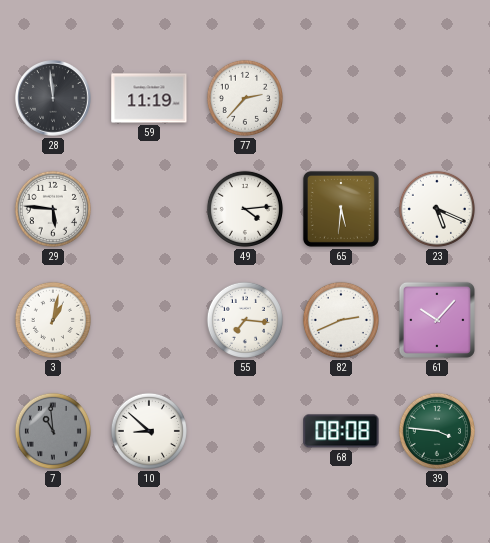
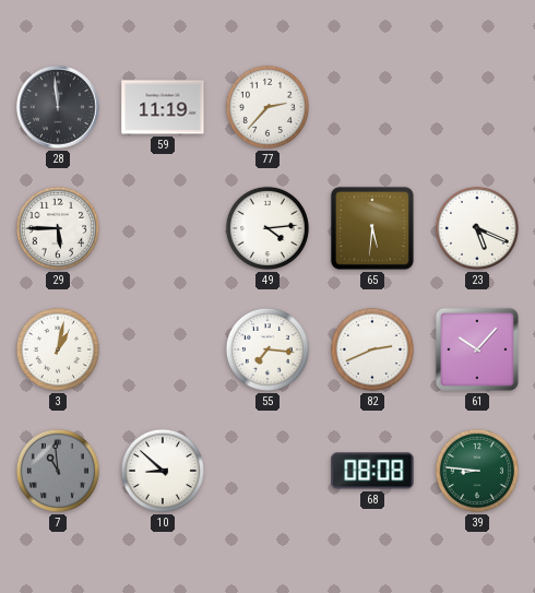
29: 5:46 -> 5:45
39: 3:46 -> 8:46
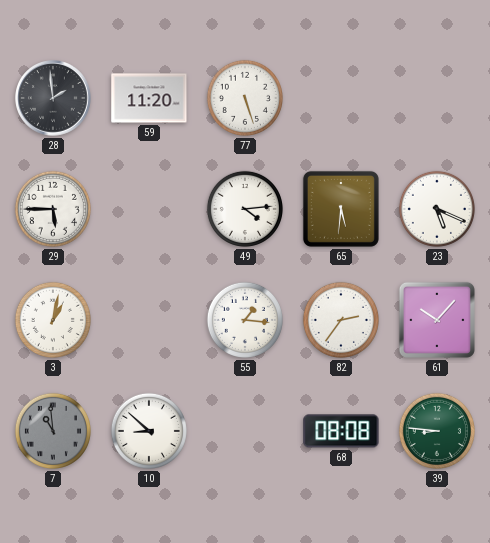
28: 11:59 -> 1:59
59: 11:19 -> 11:20
77: 2:37 -> 5:27
55: 7:16 -> 1:16
82: 2:41 -> 2:36
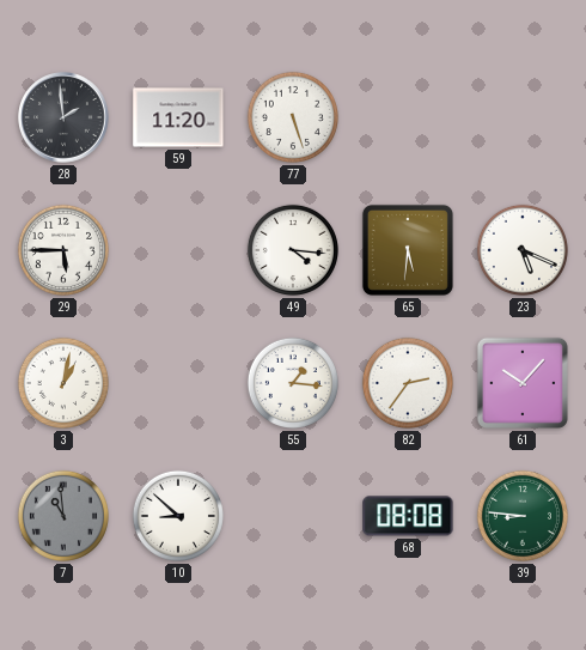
49: 4:14 -> 4:16
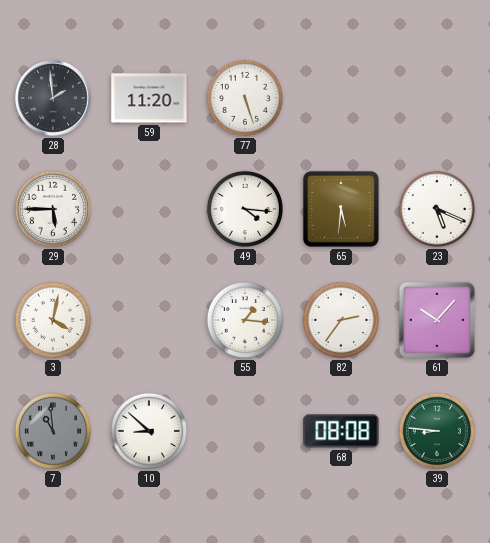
3: 1:02 -> 4:02
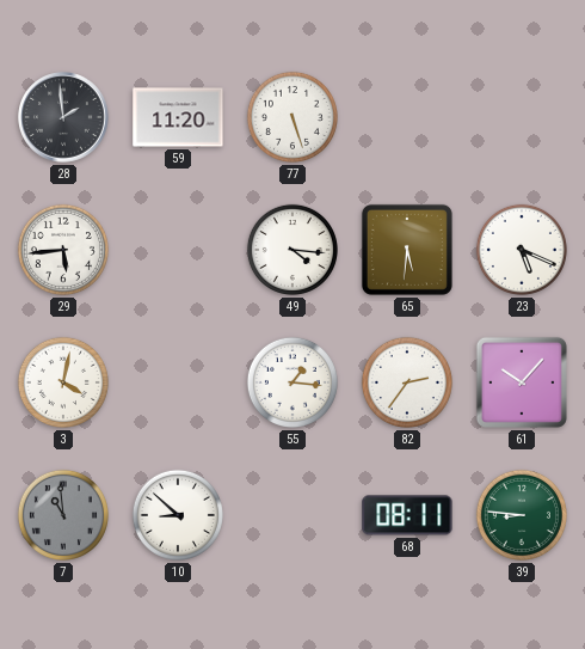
29: 5:45 -> 5:44
68: 08:08 -> 08:11
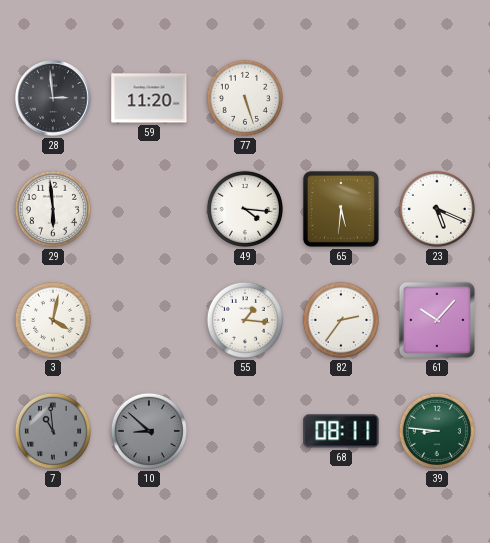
28: 1:59 -> 2:59
29: 5:44 -> 5:59
10 dial: white -> grey
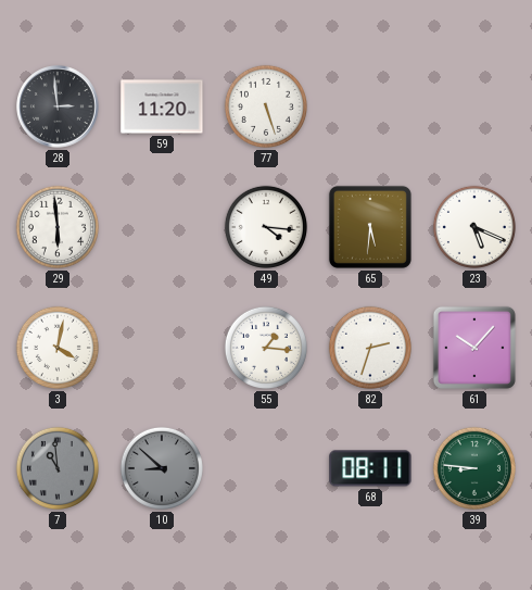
82: 2:36 -> 2:33
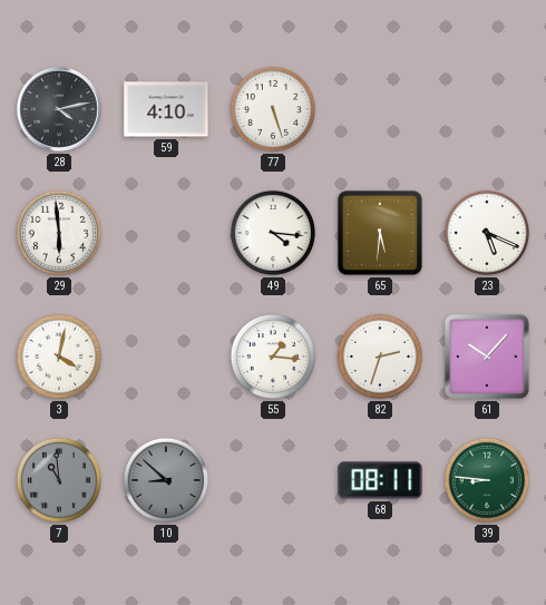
28: 2:59 -> 4:13
59: 11:20 -> 4:10
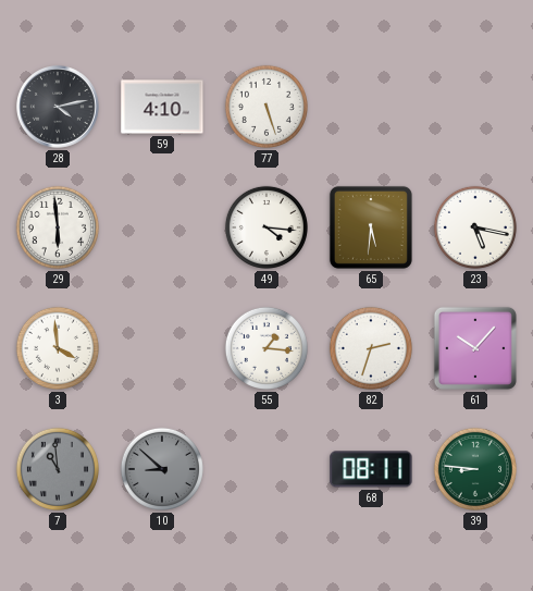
23: 5:19 -> 5:17
3: 4:02 -> 3:59
